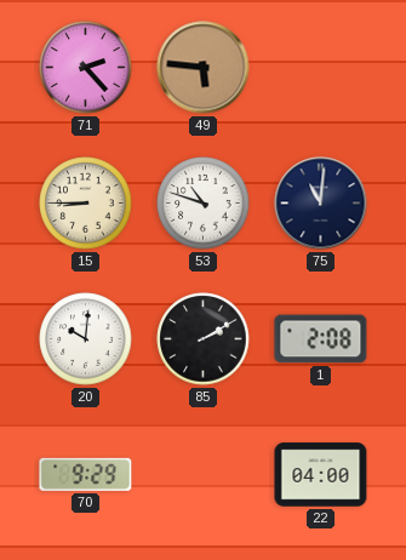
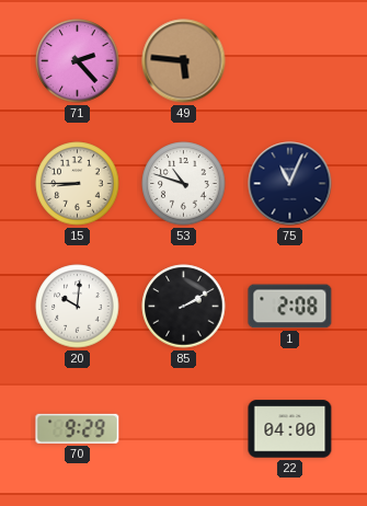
75: 11:01 -> 11:04
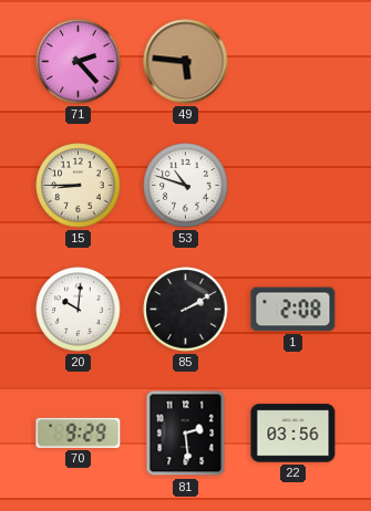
75: 11:04 -> none
81: none -> 2:29
22: 04:00 -> 03:56
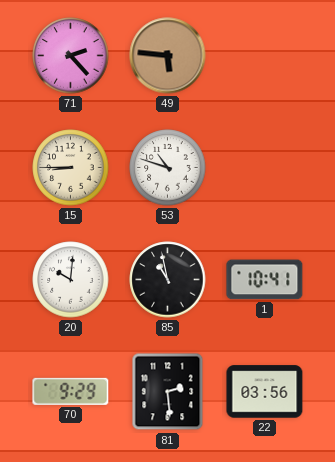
85: 2:10 -> 10:58
1: 2:08 -> 10:41
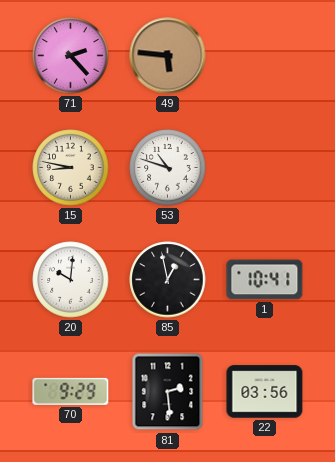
15: 8:45 -> 8:47
85: 10:58 -> 12:58
